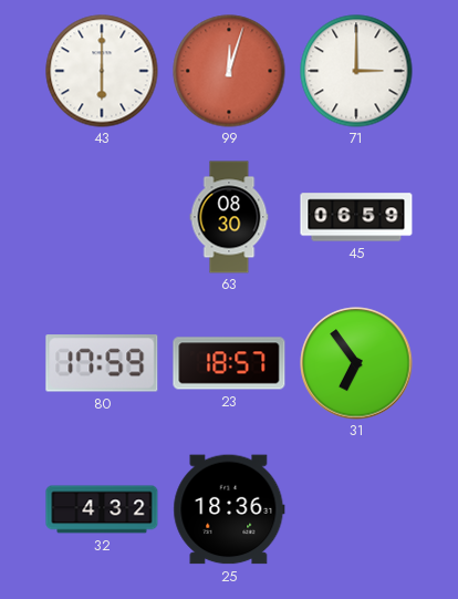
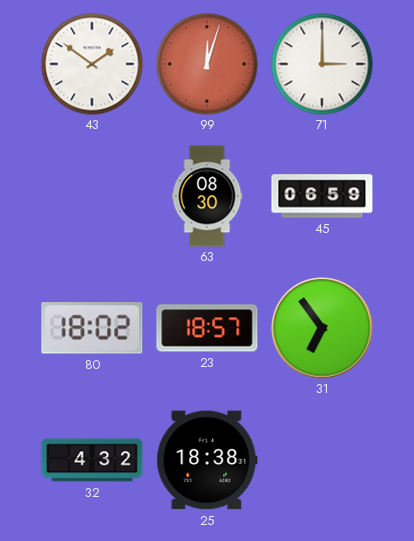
43: 6:00 -> 1:51
80: 17:59 -> 18:02
25: 18:36 -> 18:38
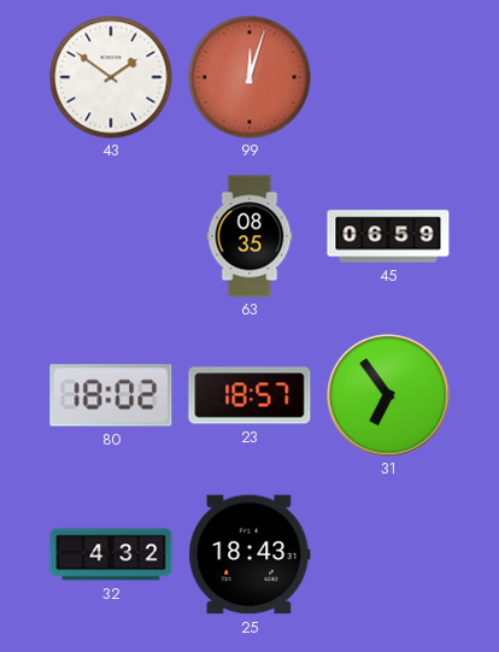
71: 3:00 -> none
63: 08:30 -> 08:35
25: 18:38 -> 18:43
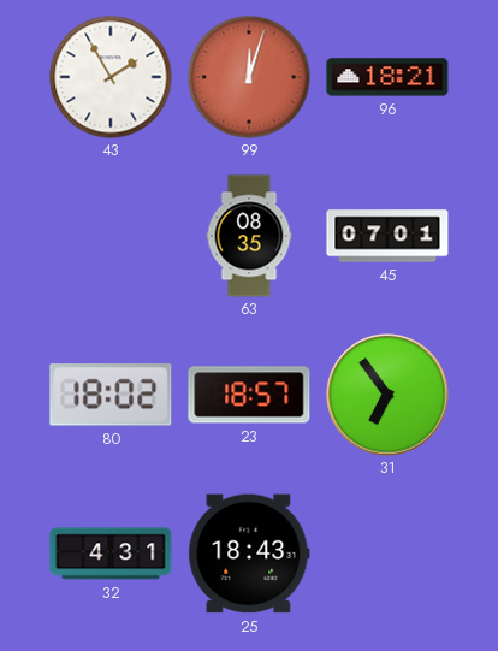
43: 1:51 -> 1:55
96: none -> 18:21
45: 06:59 -> 07:01
32: 4:32 -> 4:31
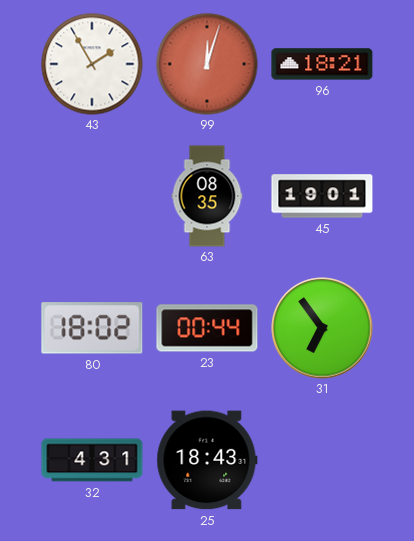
45: 07:01 -> 19:01
23: 18:57 -> 00:44
